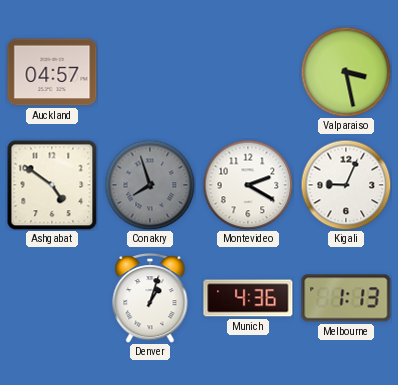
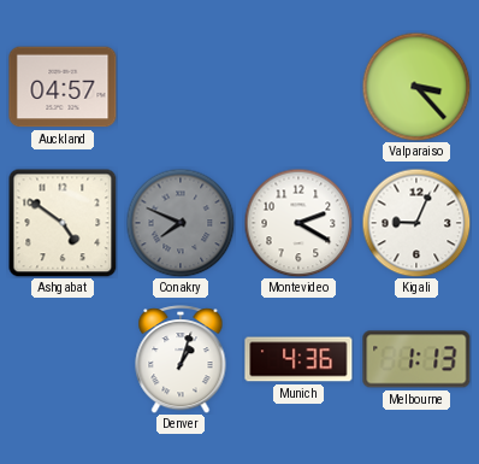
Valparaiso: 3:28 -> 3:23
Conakry: 7:57 -> 7:49
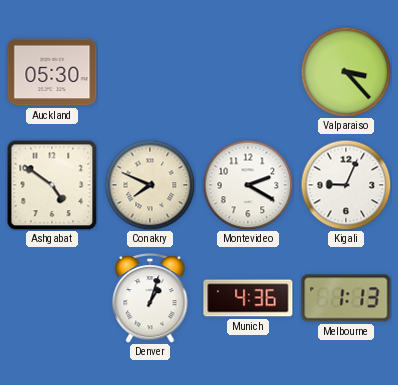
Auckland: 04:57 -> 05:30
Conakry dial: grey -> cream
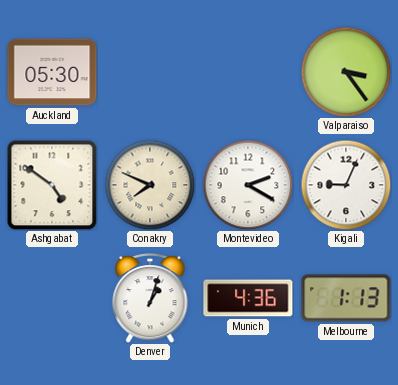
Valparaiso: 3:23 -> 3:24
